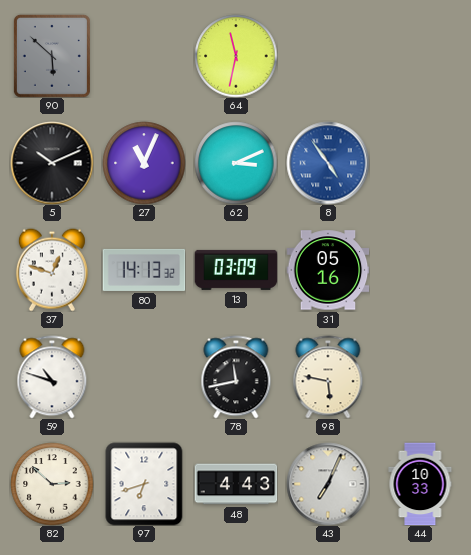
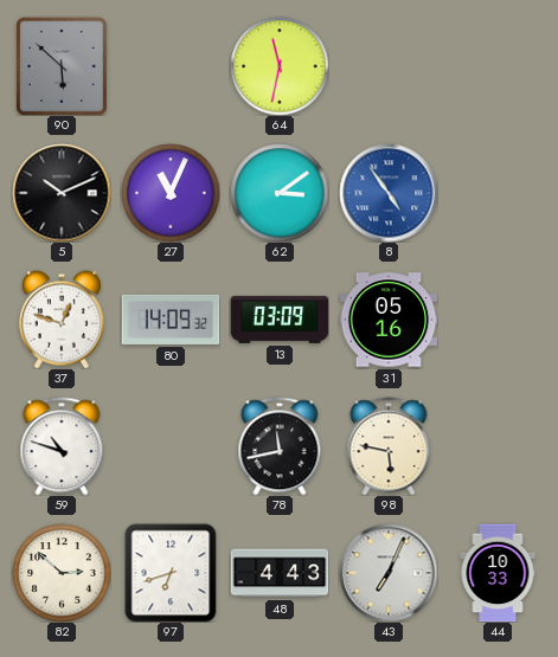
62: 3:11 -> 3:09
80: 14:13 -> 14:09
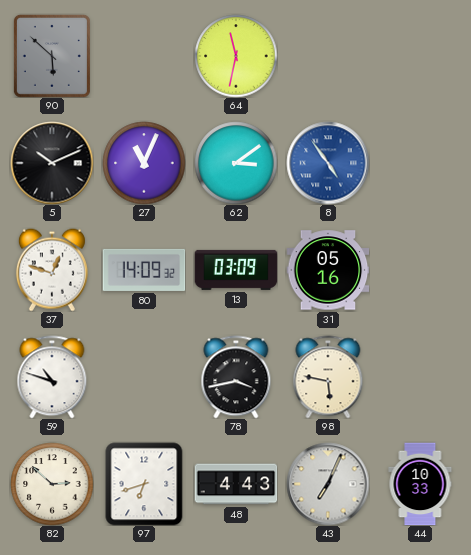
78: 11:43 -> 3:43
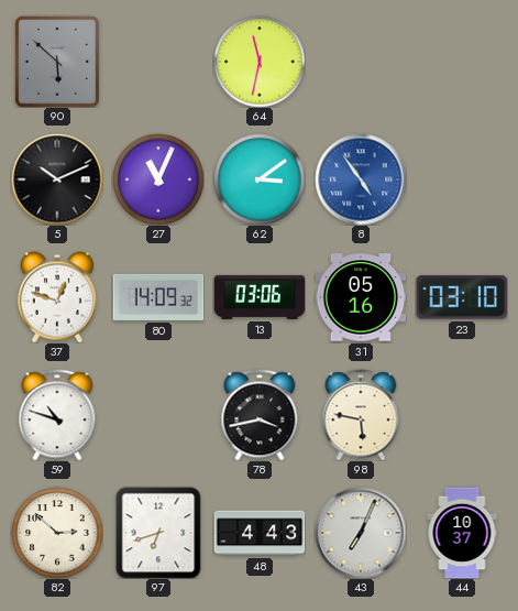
13: 03:09 -> 03:06
23: none -> 03:10
44: 10:33 -> 10:37
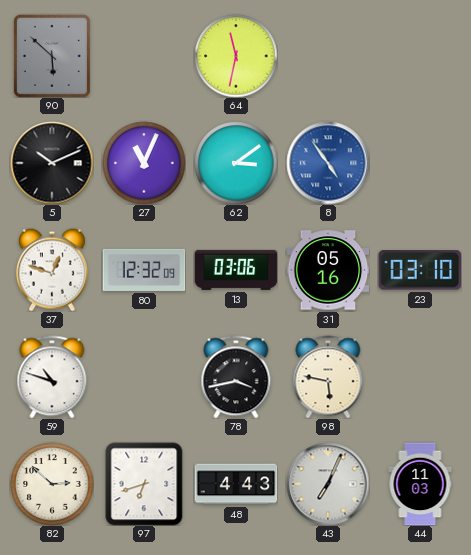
80: 14:09 -> 12:32
44: 10:37 -> 11:03
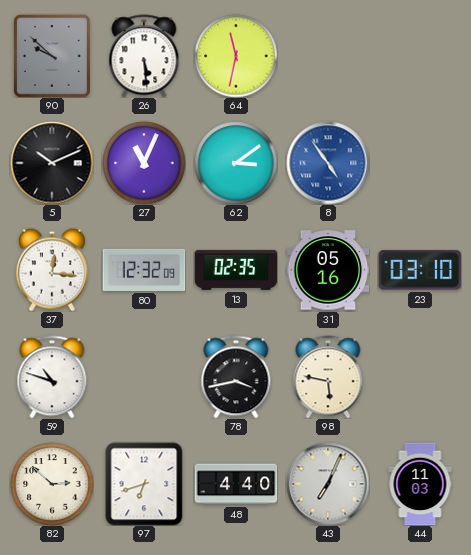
90: 5:52 -> 9:52
26: none -> 5:29
37: 12:48 -> 12:16
13: 03:06 -> 02:35
48: 4:43 -> 4:40
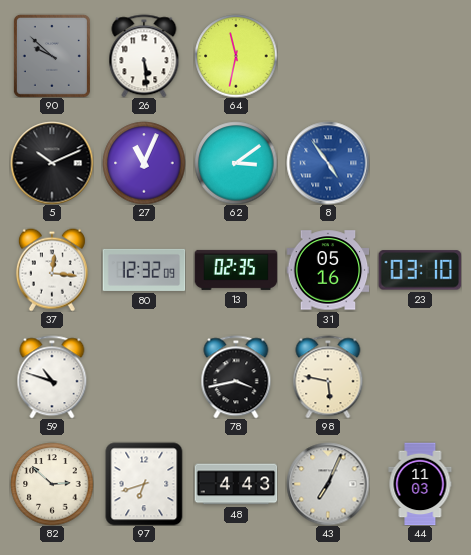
48: 4:40 -> 4:43
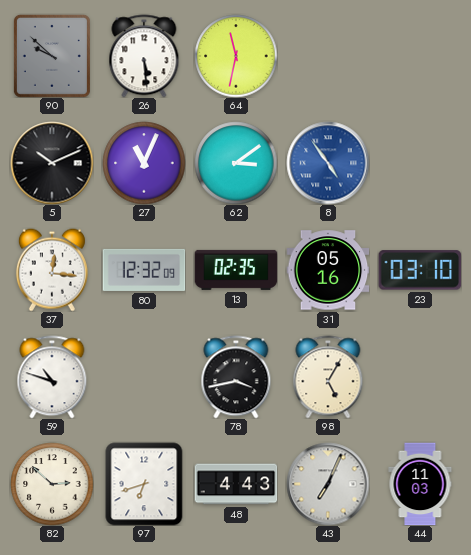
98: 5:47 -> 5:05
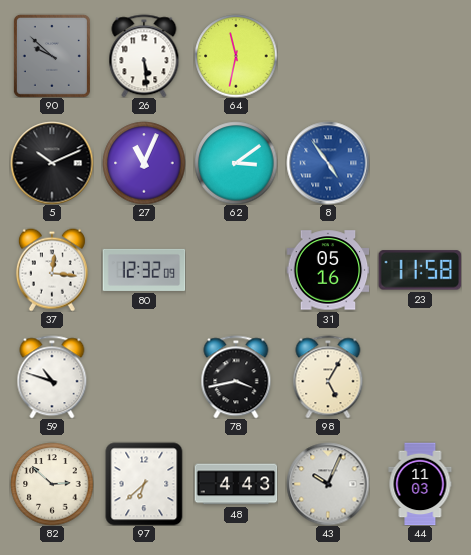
13: 02:35 -> none
23: 03:10 -> 11:58
97: 6:42 -> 6:38
43: 7:04 -> 10:04
